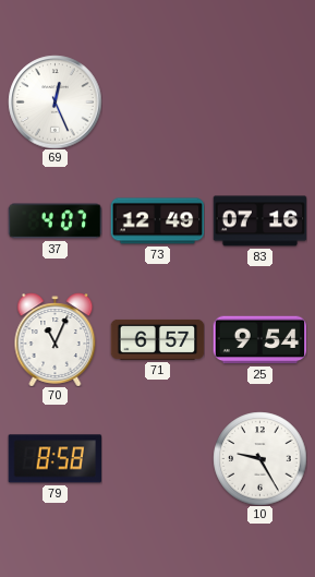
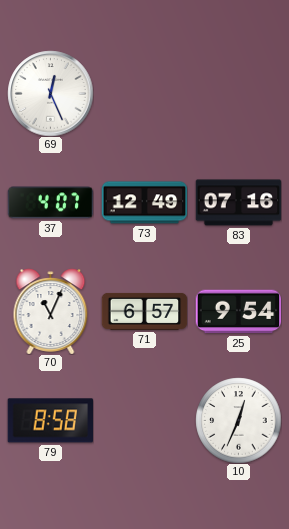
10: 9:25 -> 12:34
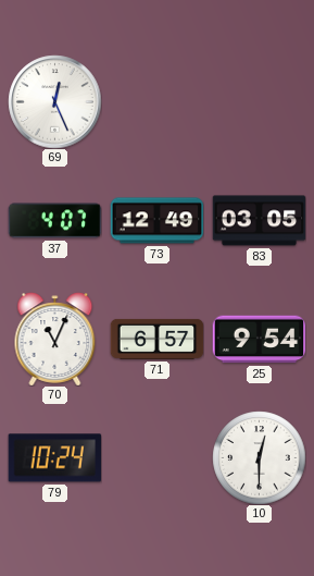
83: 07:16 -> 03:05
79: 8:58 -> 10:24
10: 12:34 -> 12:30
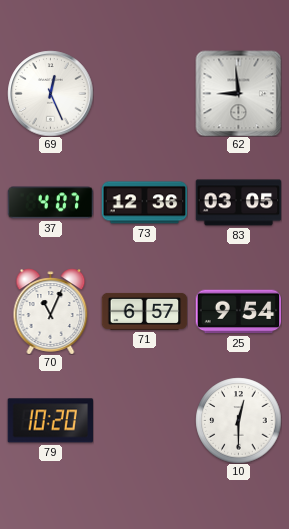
62: none -> 8:59
73: 12:49 -> 12:36
79: 10:24 -> 10:20
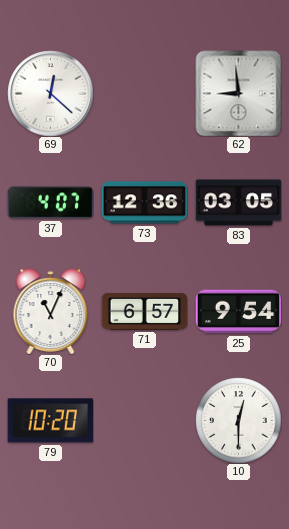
69: 12:26 -> 12:22
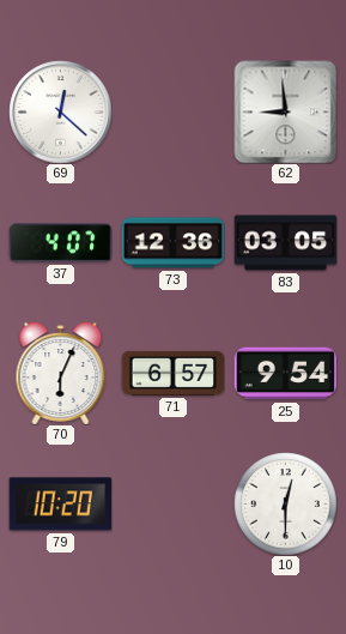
70: 11:04 -> 6:04
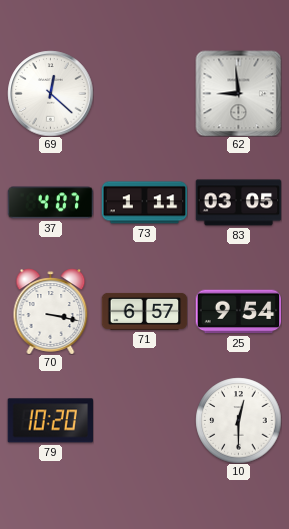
73: 12:36 -> 1:11
70: 6:04 -> 3:17
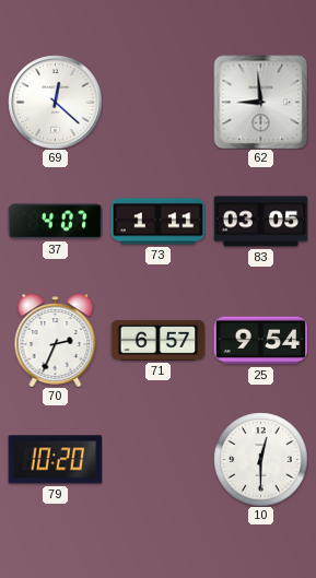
70: 3:17 -> 2:34
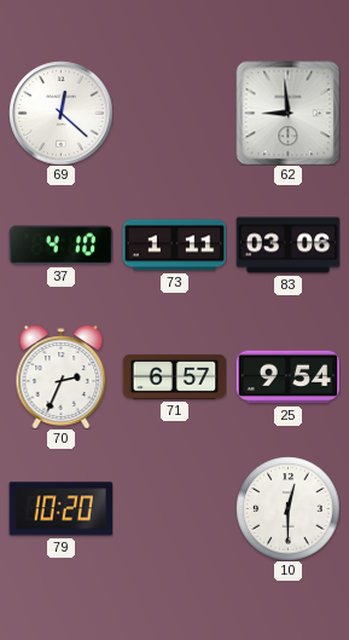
37: 4:07 -> 4:10
83: 03:05 -> 03:06
